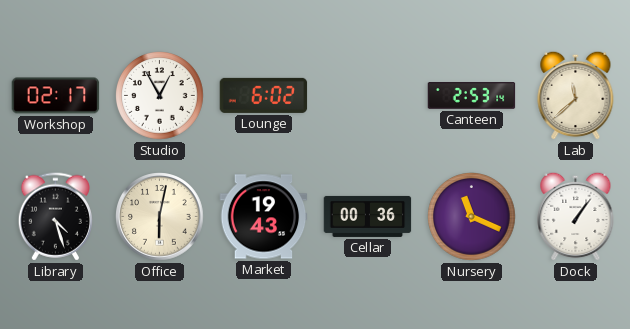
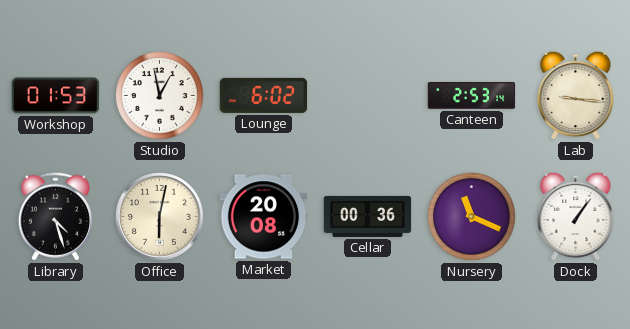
Workshop: 02:17 -> 01:53
Studio: 12:55 -> 12:58
Lab: 11:38 -> 9:16
Market: 19:43 -> 20:08
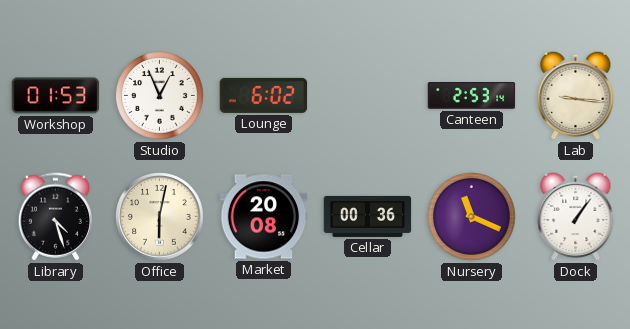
Studio: 12:58 -> 12:56
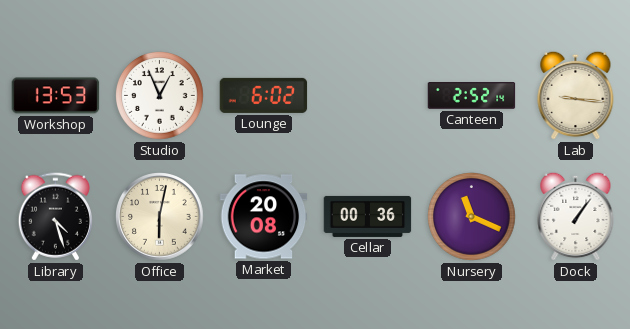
Workshop: 01:53 -> 13:53
Canteen: 2:53 -> 2:52
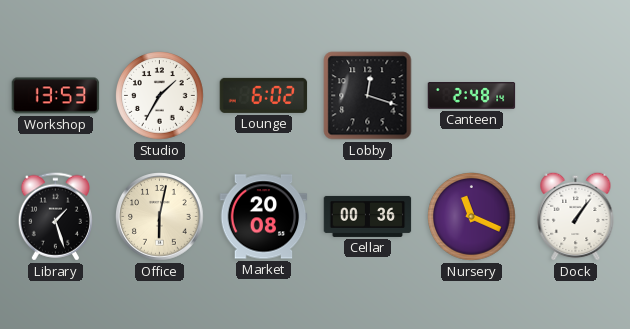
Studio: 12:56 -> 1:35
Lobby: none -> 12:18
Canteen: 2:52 -> 2:48
Lab: 9:16 -> none
Library: 4:27 -> 1:27
